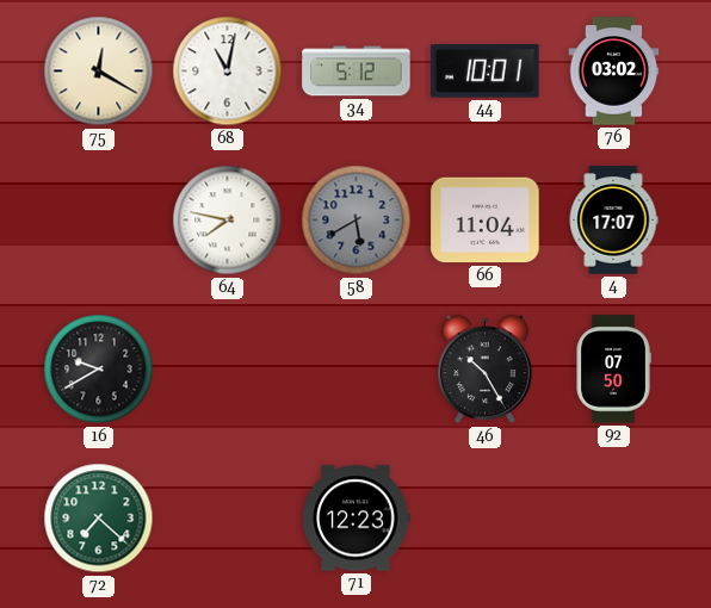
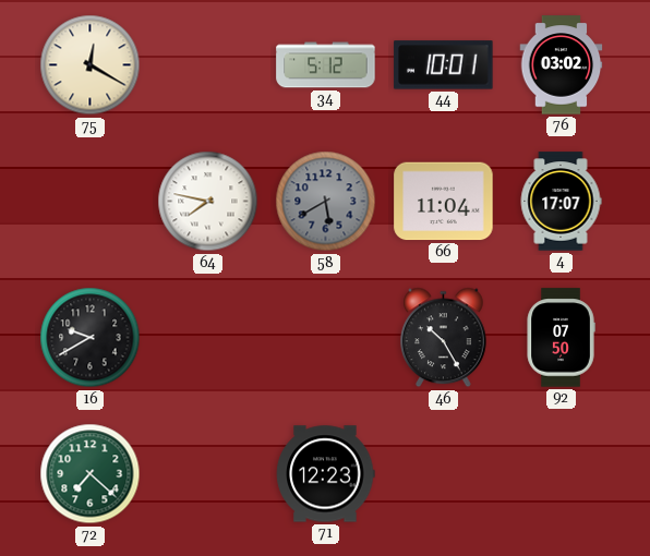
68: 11:02 -> none
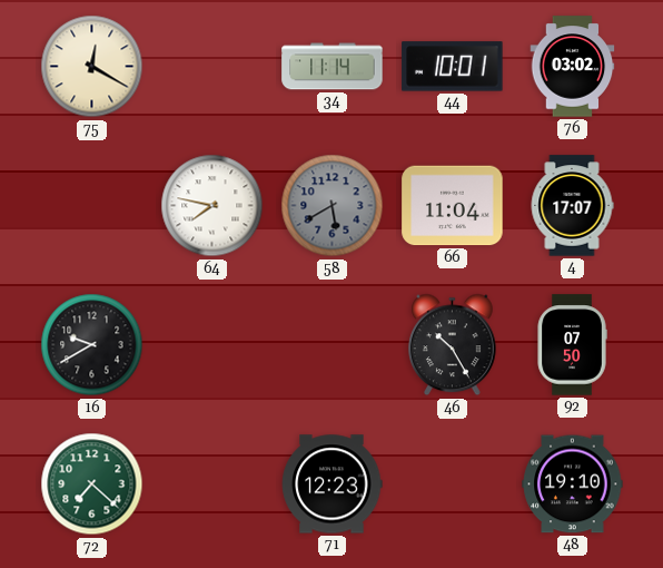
34: 5:12 -> 11:14
48: none -> 19:10
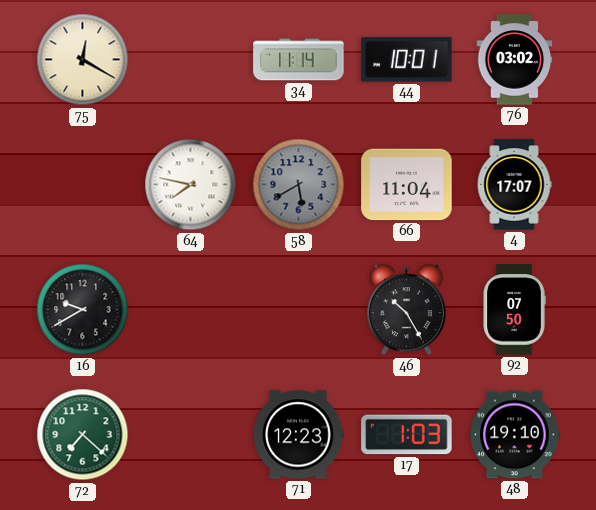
17: none -> 1:03
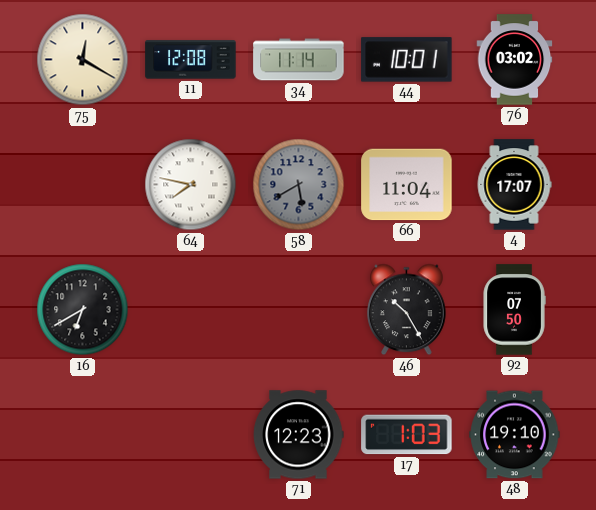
11: none -> 12:08
16: 9:40 -> 6:40
72: 7:22 -> none
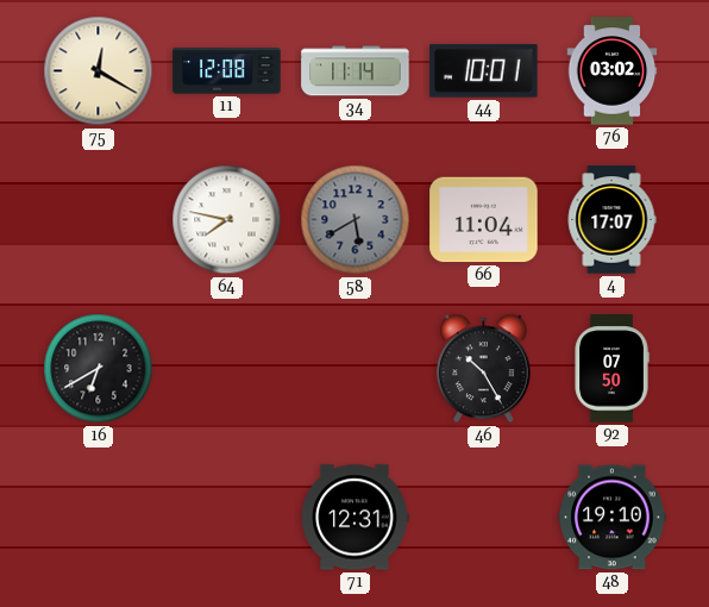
71: 12:23 -> 12:31
17: 1:03 -> none
